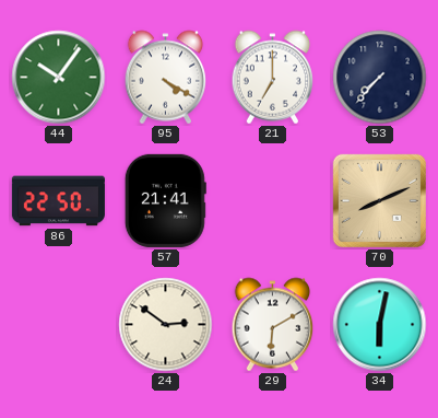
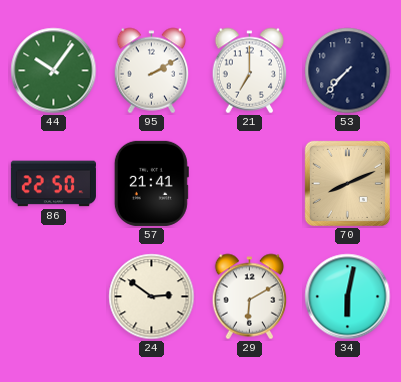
95: 4:20 -> 2:10
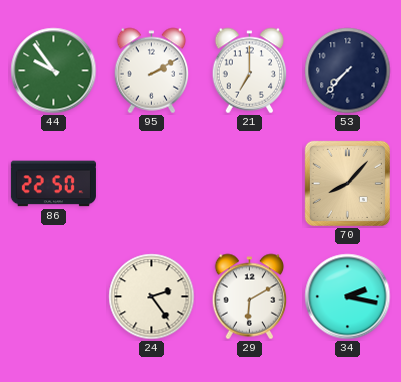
44: 10:06 -> 9:54
57: 21:41 -> none
70: 8:11 -> 8:07
24: 2:51 -> 2:24
34: 6:02 -> 2:17
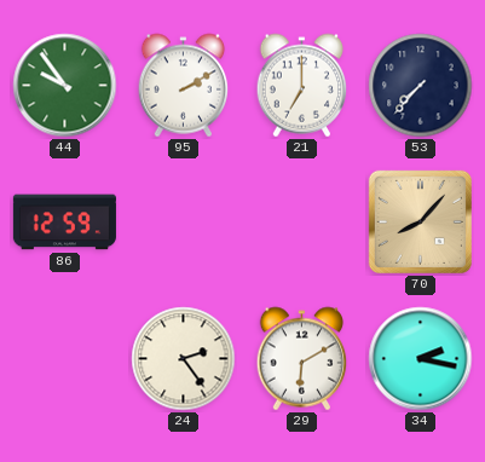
86: 22:50 -> 12:59
